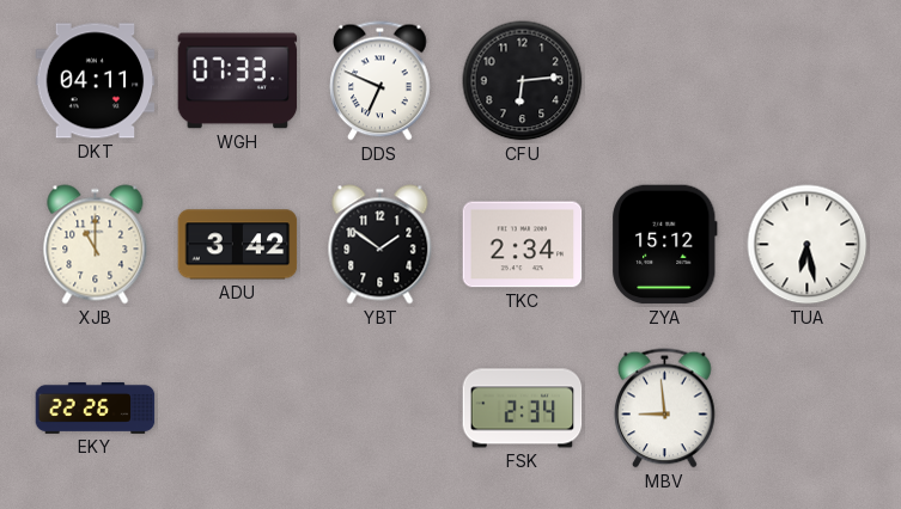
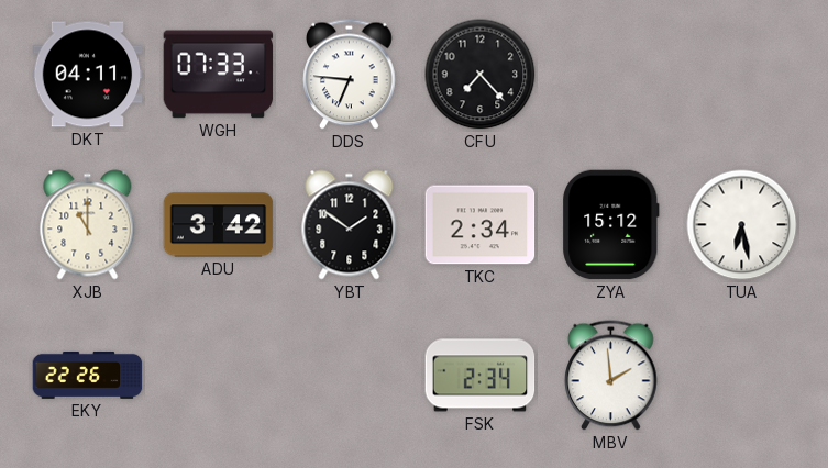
DDS: 6:49 -> 6:46
CFU: 6:14 -> 7:23
MBV: 8:59 -> 1:59
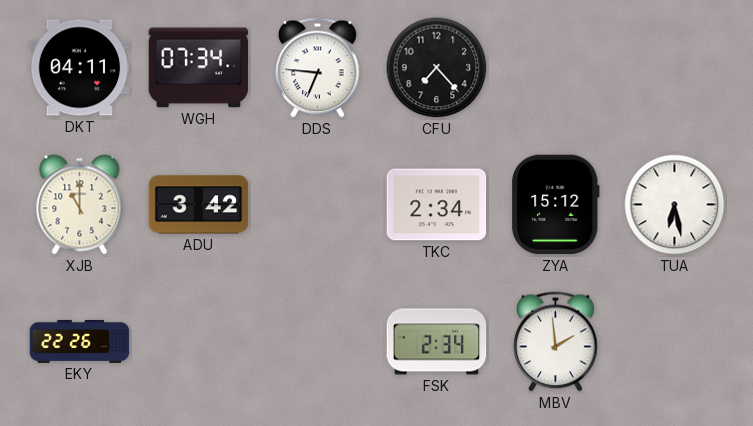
WGH: 07:33 -> 07:34
YBT: 1:51 -> none
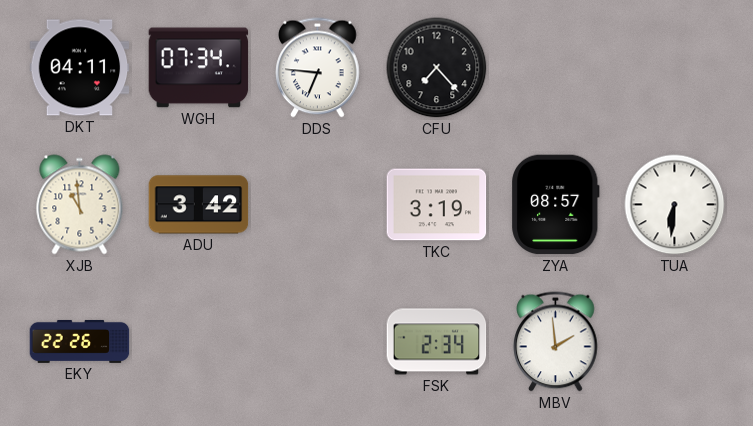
XJB: 11:00 -> 10:59
TKC: 2:34 -> 3:19
ZYA: 15:12 -> 08:57
TUA: 6:28 -> 6:31
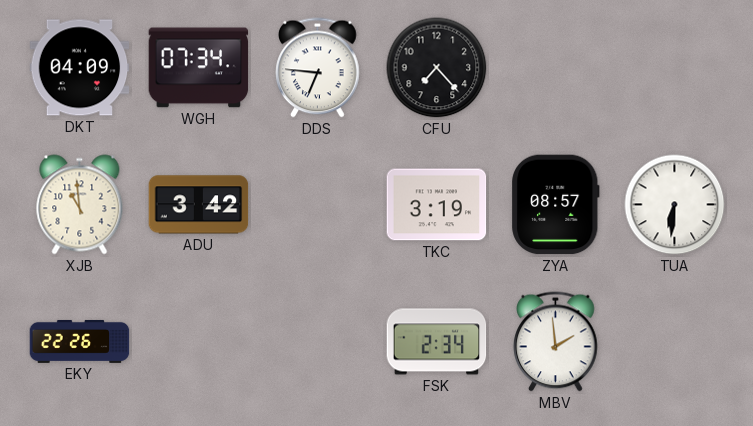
DKT: 04:11 -> 04:09
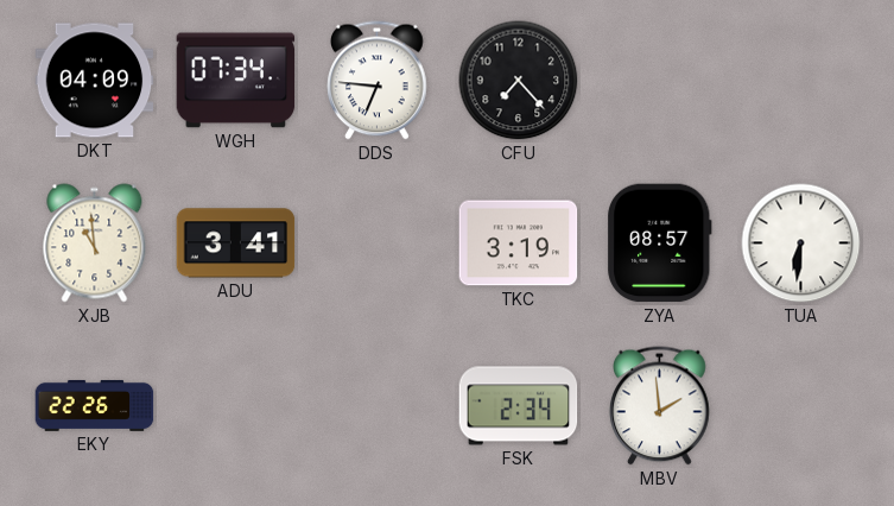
ADU: 3:42 -> 3:41
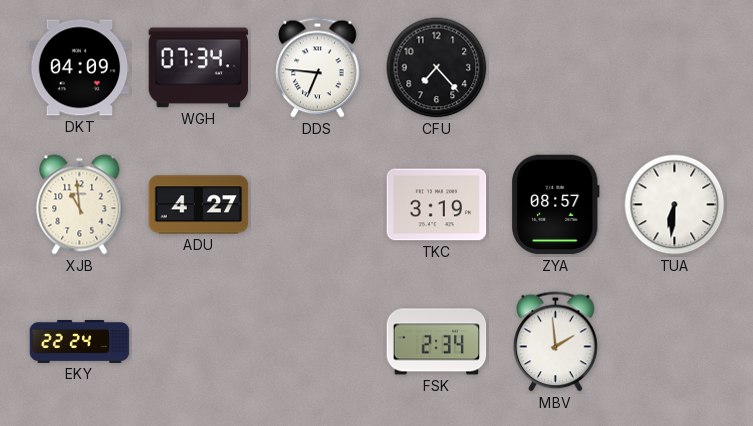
ADU: 3:41 -> 4:27
EKY: 22:26 -> 22:24
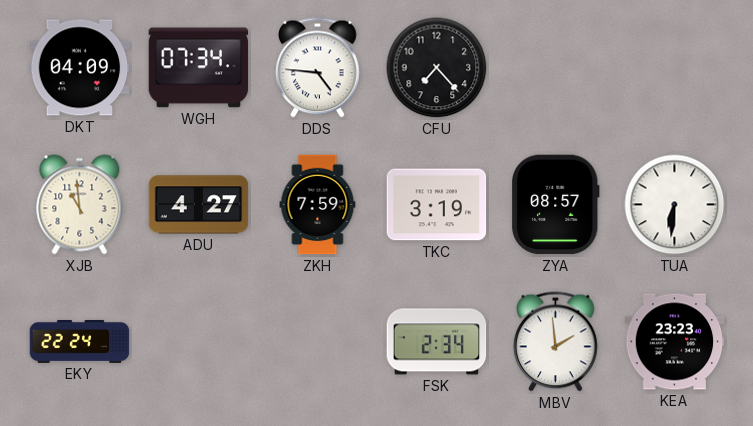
DDS: 6:46 -> 4:46
ZKH: none -> 7:59
KEA: none -> 23:23
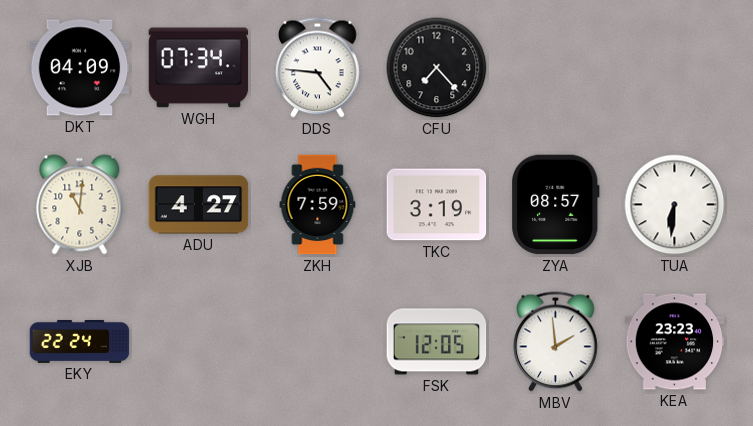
XJB: 10:59 -> 11:01
FSK: 2:34 -> 12:05
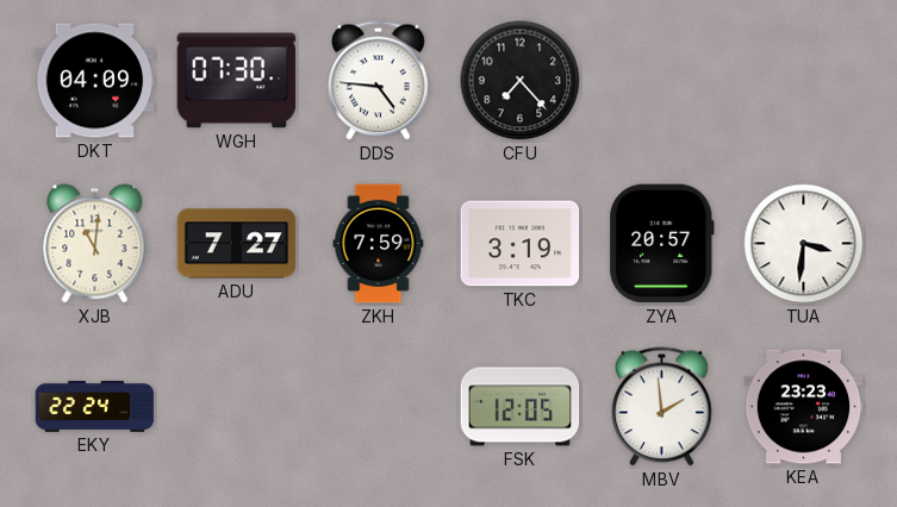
WGH: 07:34 -> 07:30
ADU: 4:27 -> 7:27
ZYA: 08:57 -> 20:57
TUA: 6:31 -> 3:31
